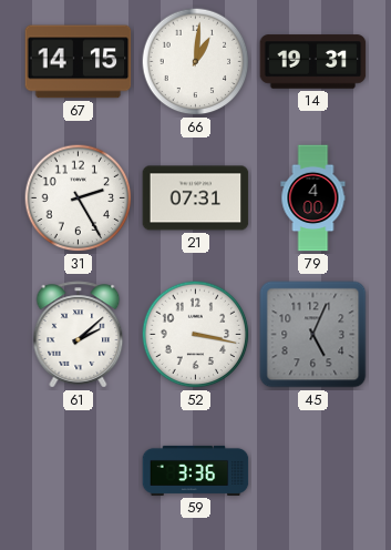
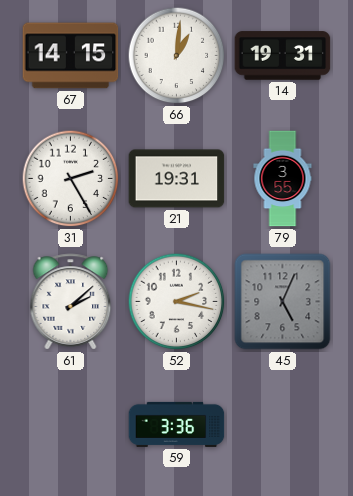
21: 07:31 -> 19:31
79: 4:00 -> 3:55
52: 3:17 -> 2:17
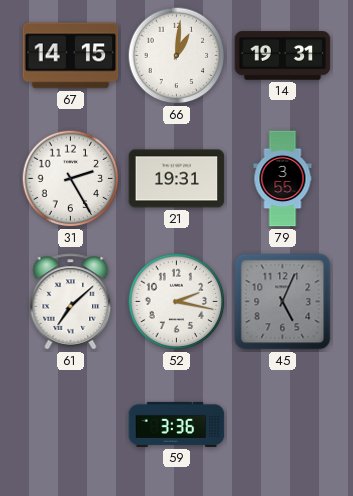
61: 2:08 -> 7:08
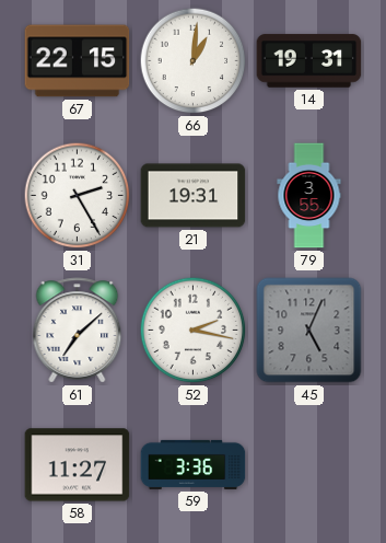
67: 14:15 -> 22:15
58: none -> 11:27
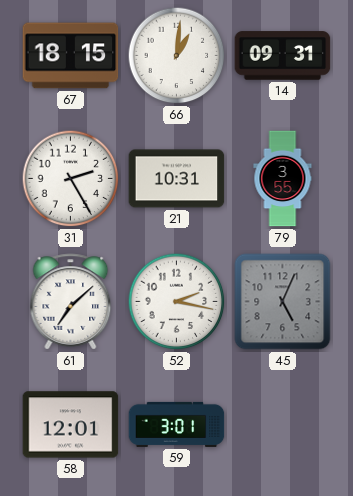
67: 22:15 -> 18:15
14: 19:31 -> 09:31
21: 19:31 -> 10:31
58: 11:27 -> 12:01
59: 3:36 -> 3:01
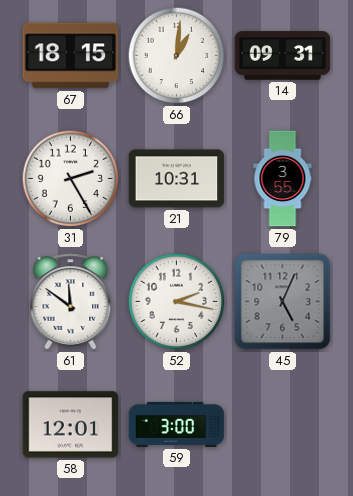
61: 7:08 -> 11:51
59: 3:01 -> 3:00
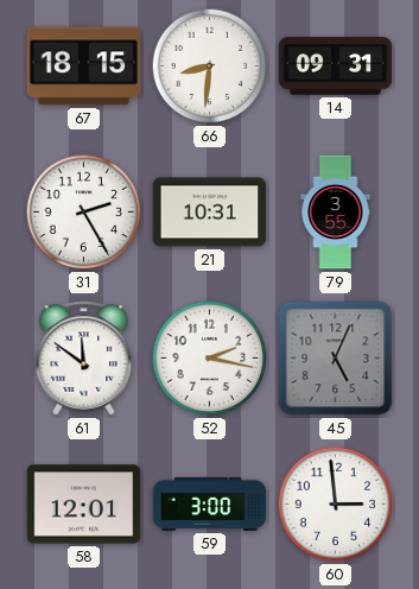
66: 1:01 -> 8:31
60: none -> 2:59
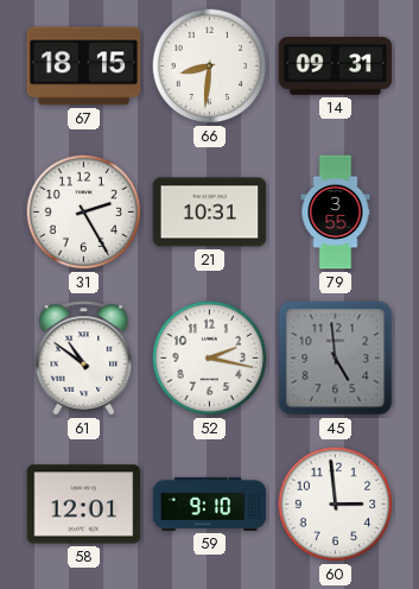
61: 11:51 -> 10:51
45: 5:04 -> 4:59
59: 3:00 -> 9:10
